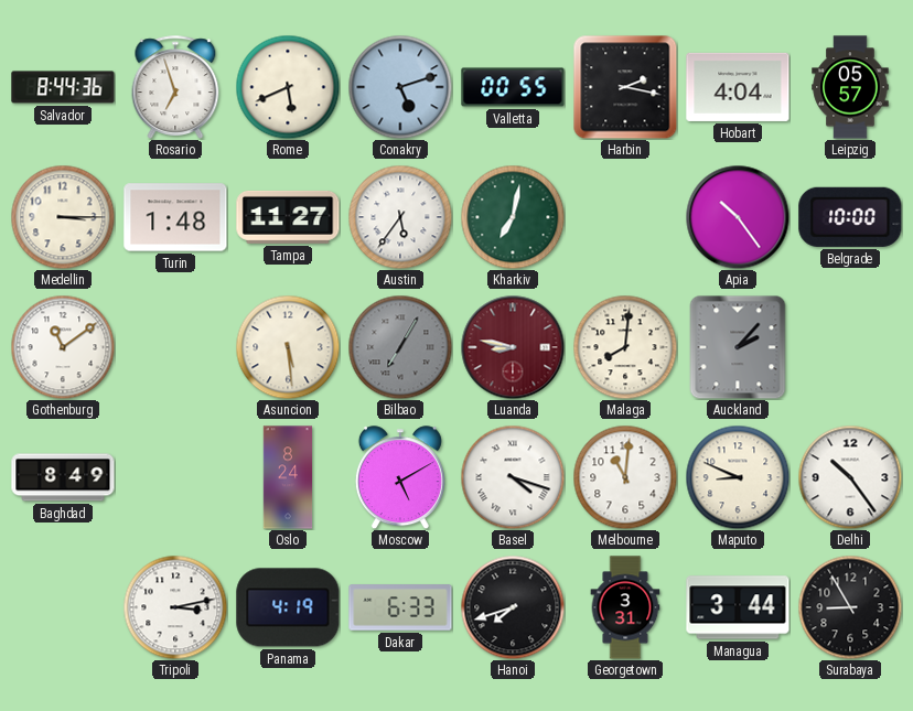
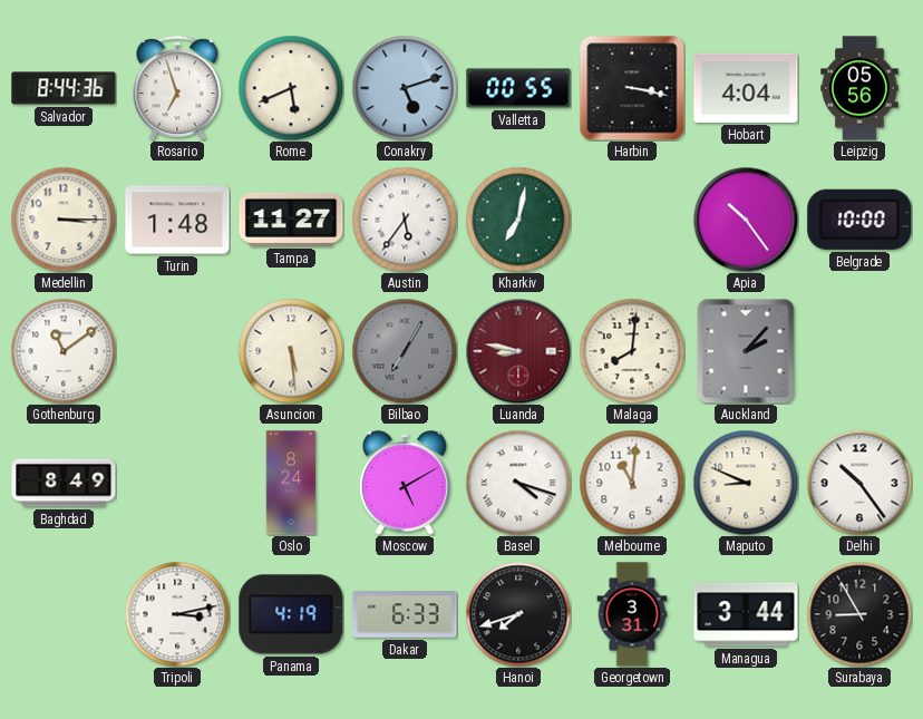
Harbin: 2:17 -> 3:17
Leipzig: 05:57 -> 05:56
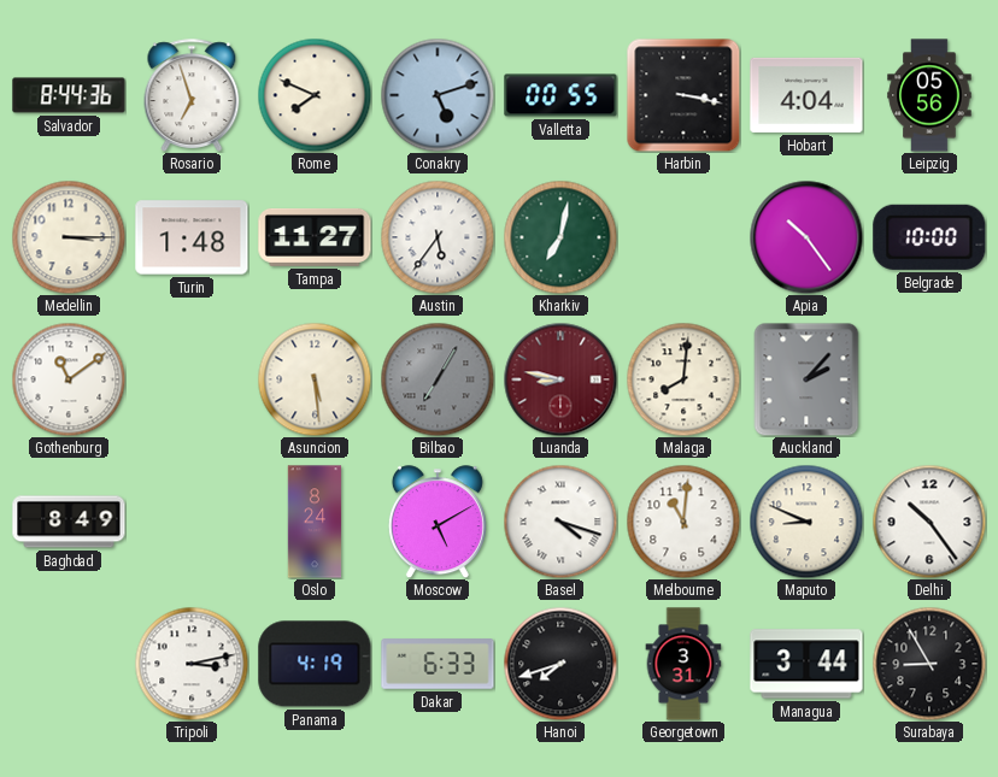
Rome: 5:41 -> 7:49
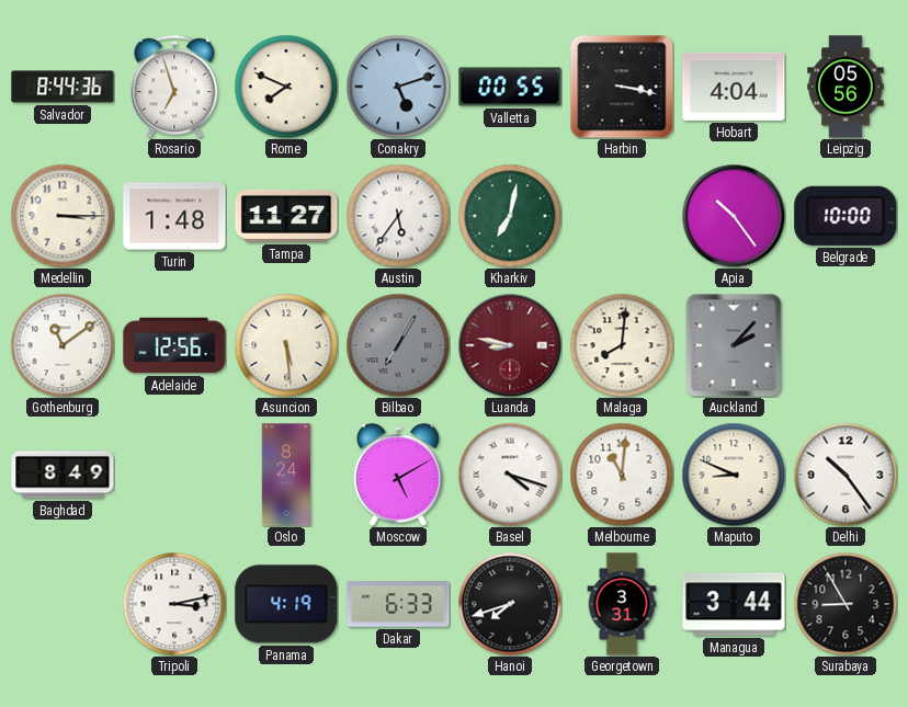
Adelaide: none -> 12:56
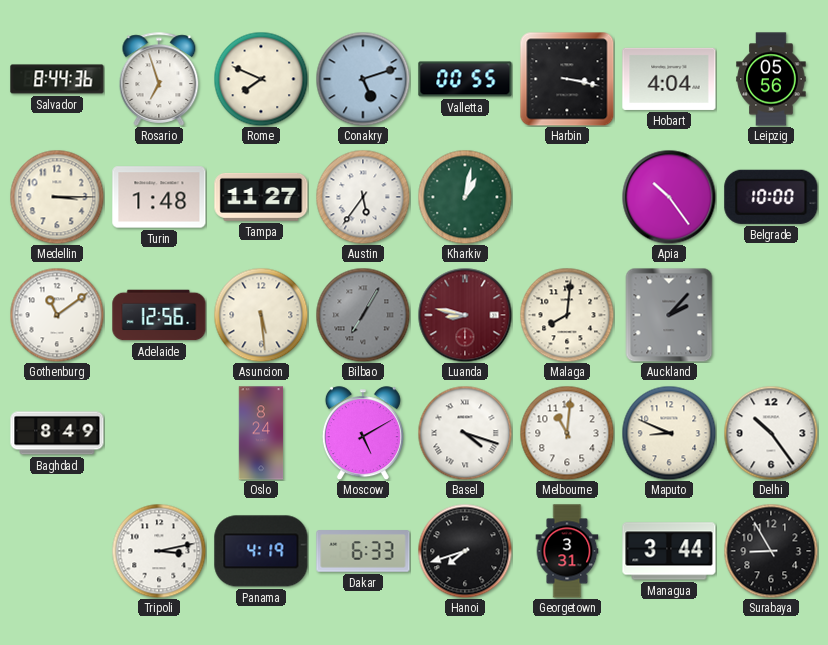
Kharkiv: 7:02 -> 1:02
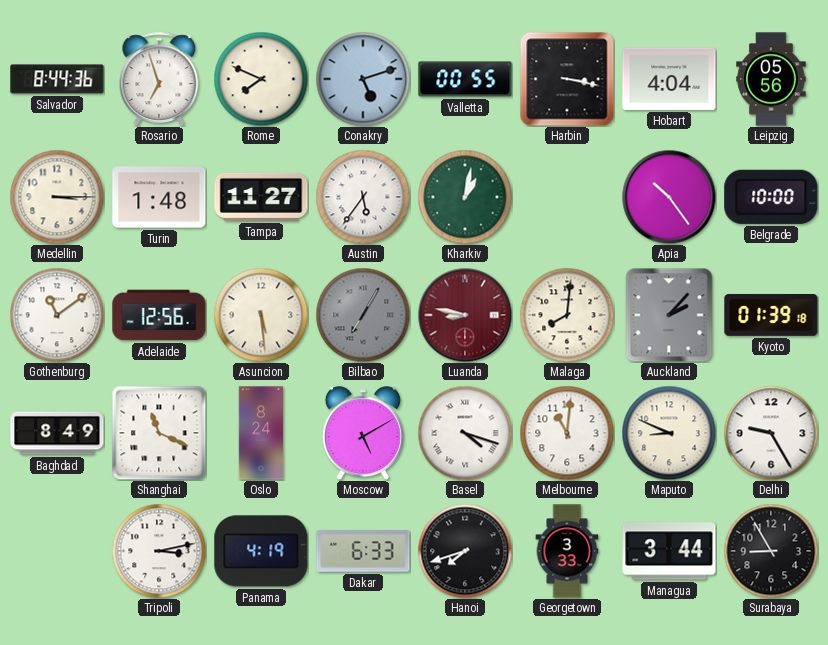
Kyoto: none -> 01:39
Shanghai: none -> 11:19
Delhi: 10:24 -> 9:25
Georgetown: 3:31 -> 3:33
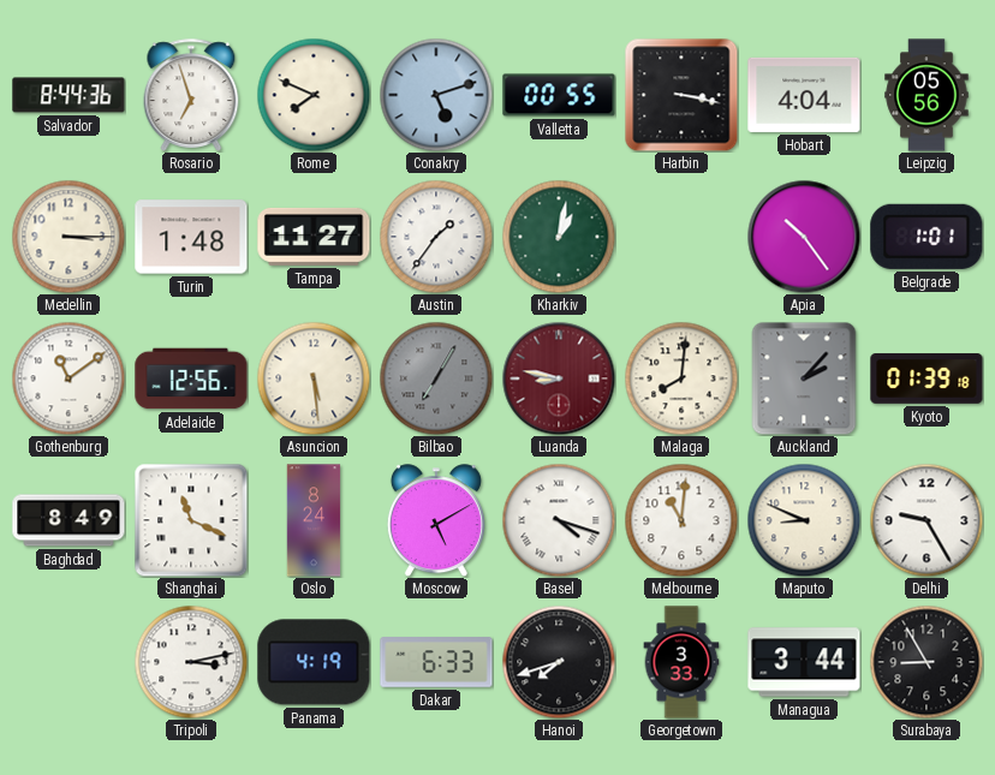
Austin: 5:36 -> 1:36
Belgrade: 10:00 -> 1:01
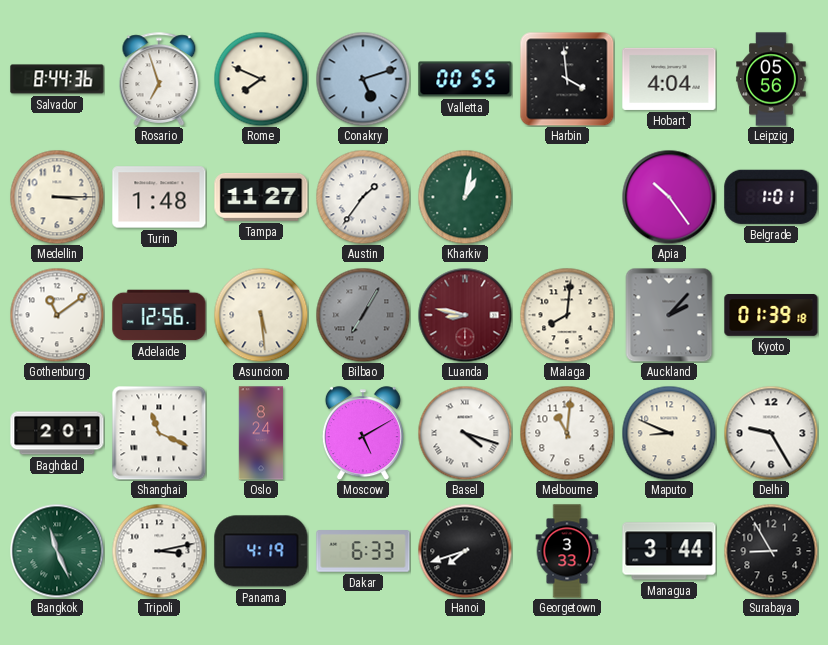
Harbin: 3:17 -> 3:59
Baghdad: 8:49 -> 2:01
Bangkok: none -> 11:26
